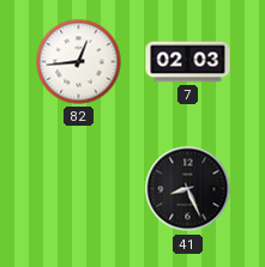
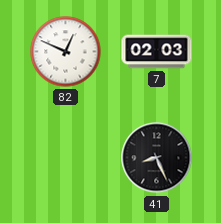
82: 12:44 -> 12:49
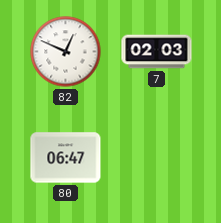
80: none -> 06:47
41: 8:26 -> none
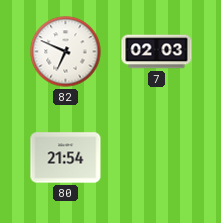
82: 12:49 -> 6:49
80: 06:47 -> 21:54
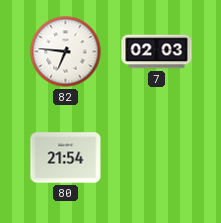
82: 6:49 -> 6:46
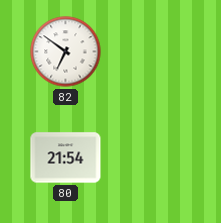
82: 6:46 -> 6:51
7: 02:03 -> none
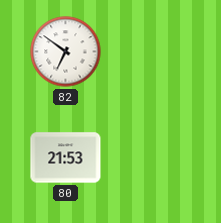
80: 21:54 -> 21:53
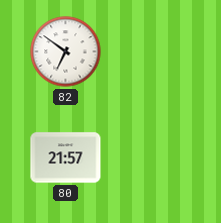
80: 21:53 -> 21:57
